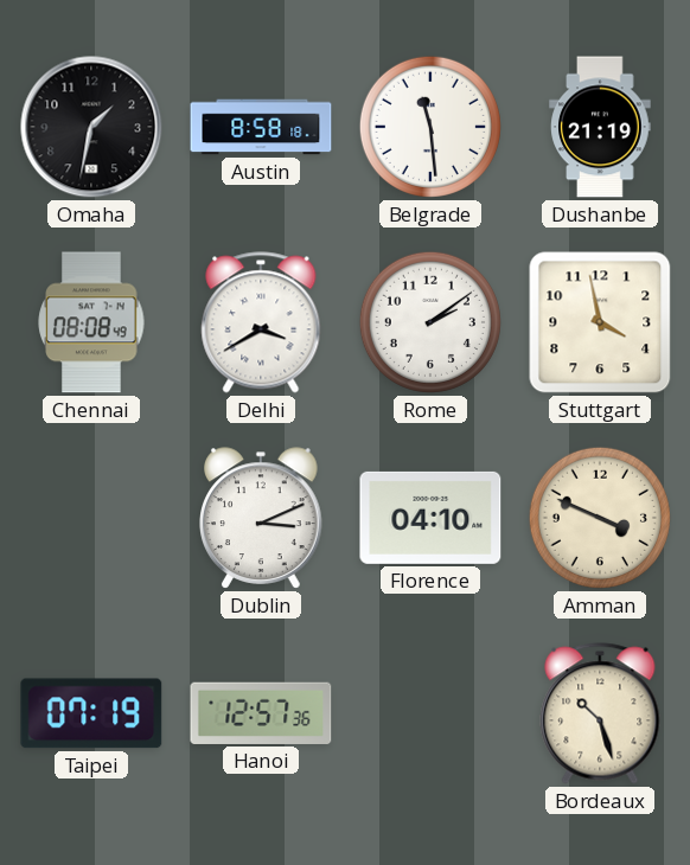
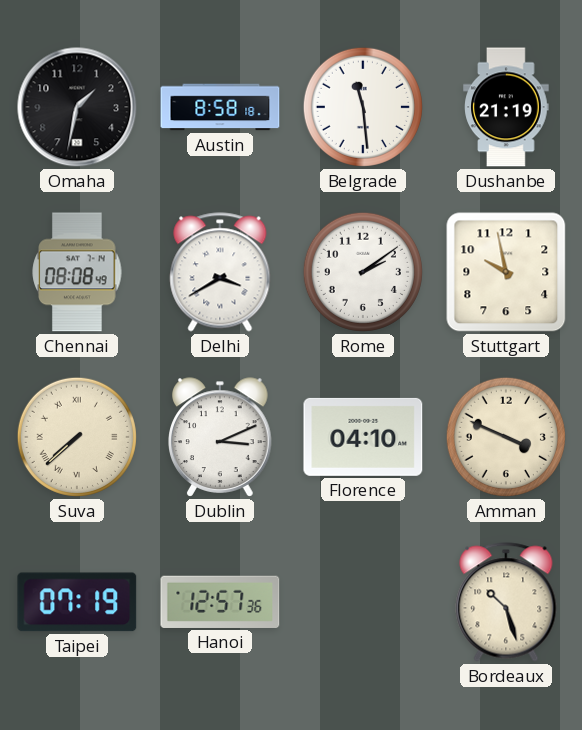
Stuttgart: 3:58 -> 9:58
Suva: none -> 7:38
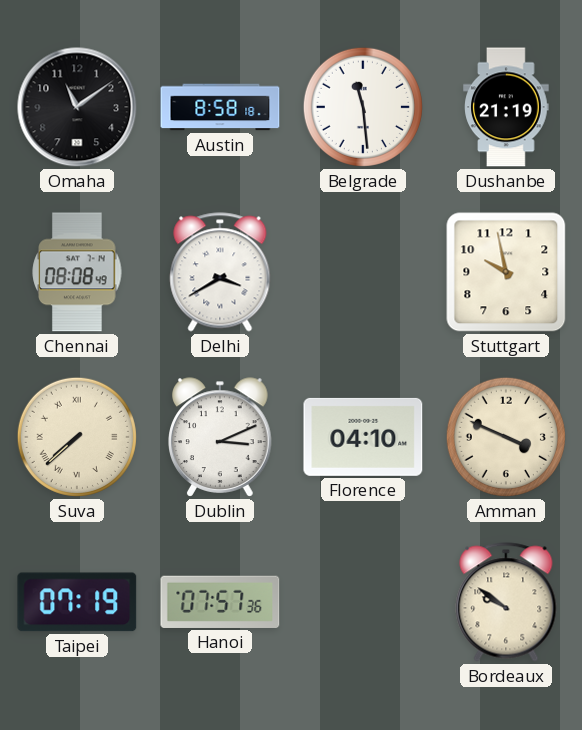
Omaha: 1:32 -> 11:09
Rome: 2:09 -> none
Hanoi: 12:57 -> 07:57
Bordeaux: 10:27 -> 9:51
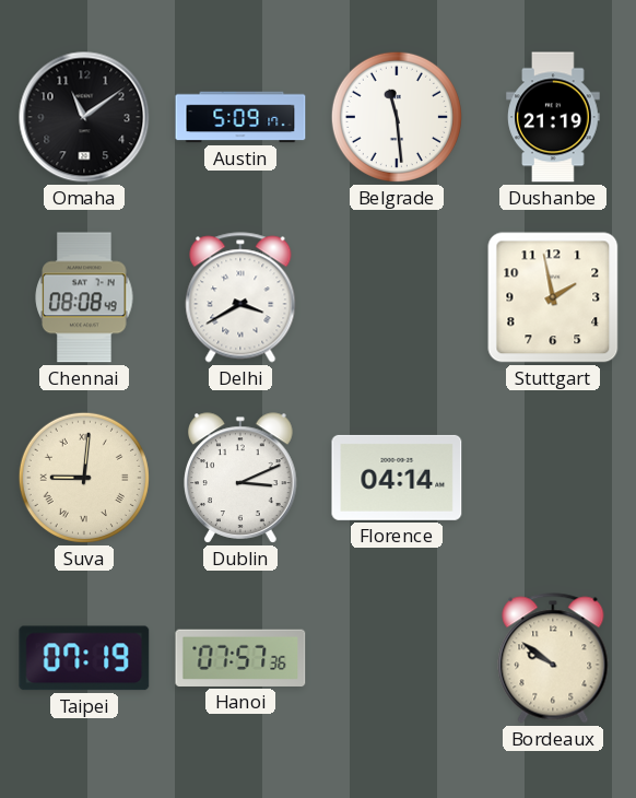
Austin: 8:58 -> 5:09
Stuttgart: 9:58 -> 1:58
Suva: 7:38 -> 9:01
Florence: 04:10 -> 04:14
Amman: 3:49 -> none
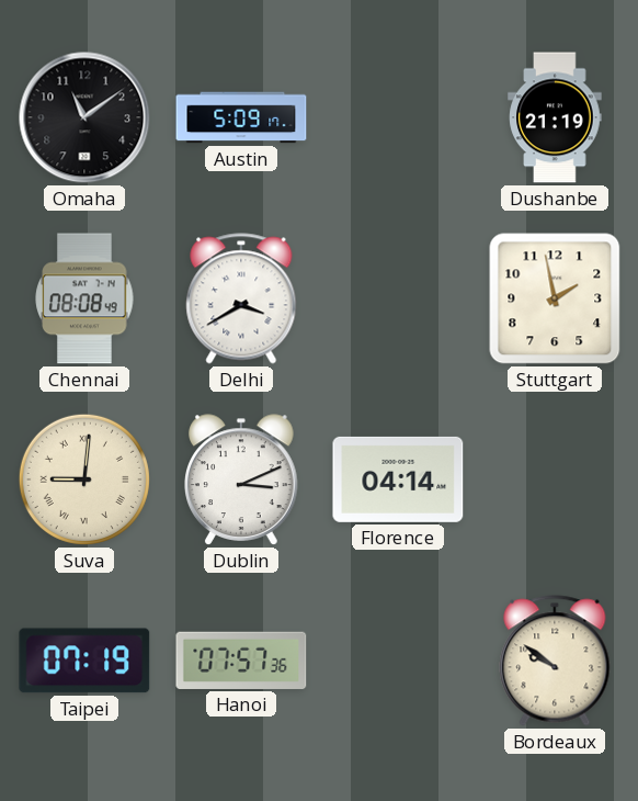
Belgrade: 11:29 -> none
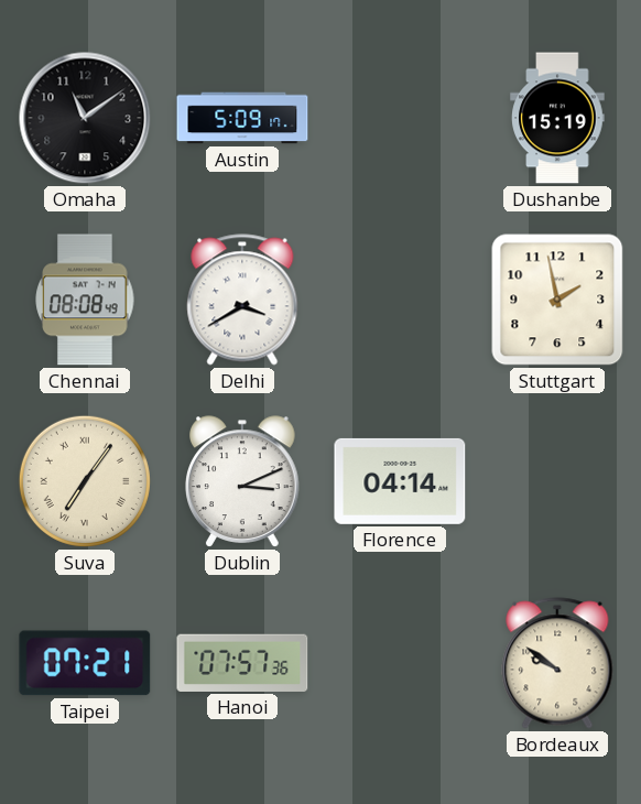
Dushanbe: 21:19 -> 15:19
Suva: 9:01 -> 7:06
Taipei: 07:19 -> 07:21
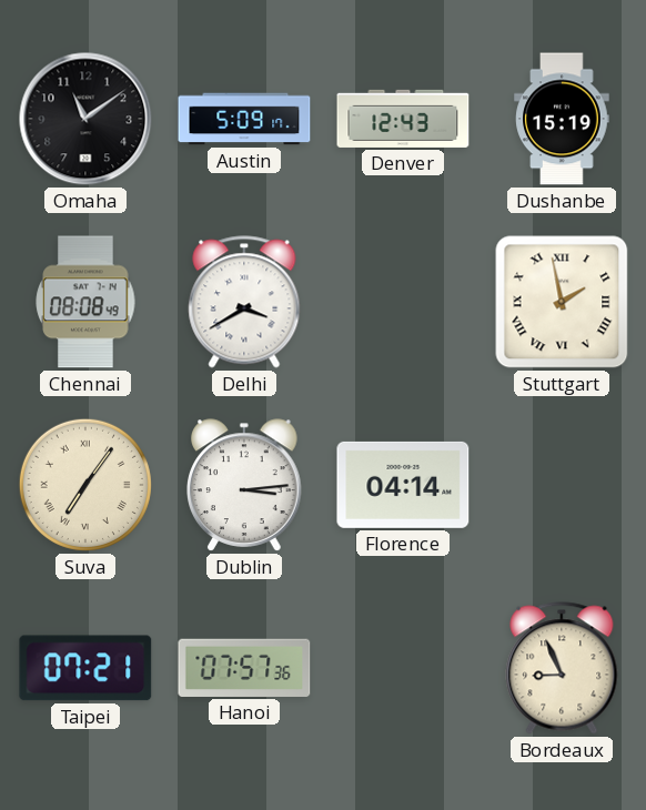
Denver: none -> 12:43
Stuttgart numerals: Arabic -> Roman
Dublin: 3:11 -> 3:14
Bordeaux: 9:51 -> 8:56
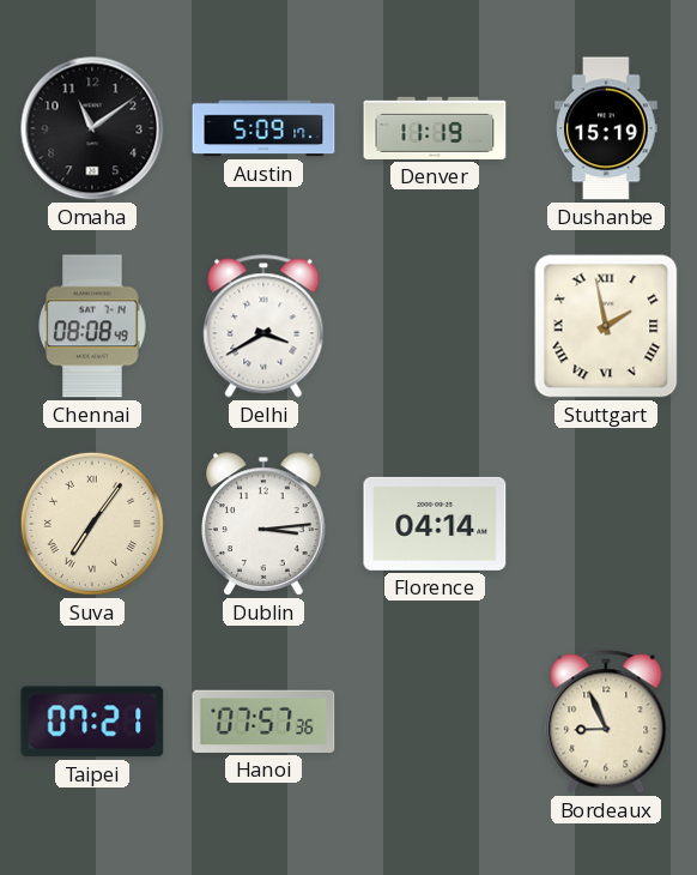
Denver: 12:43 -> 11:19
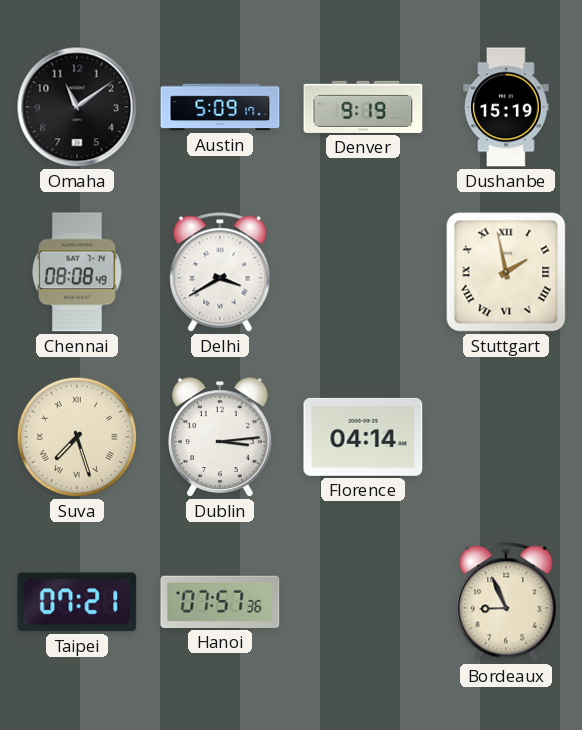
Denver: 11:19 -> 9:19
Suva: 7:06 -> 7:27
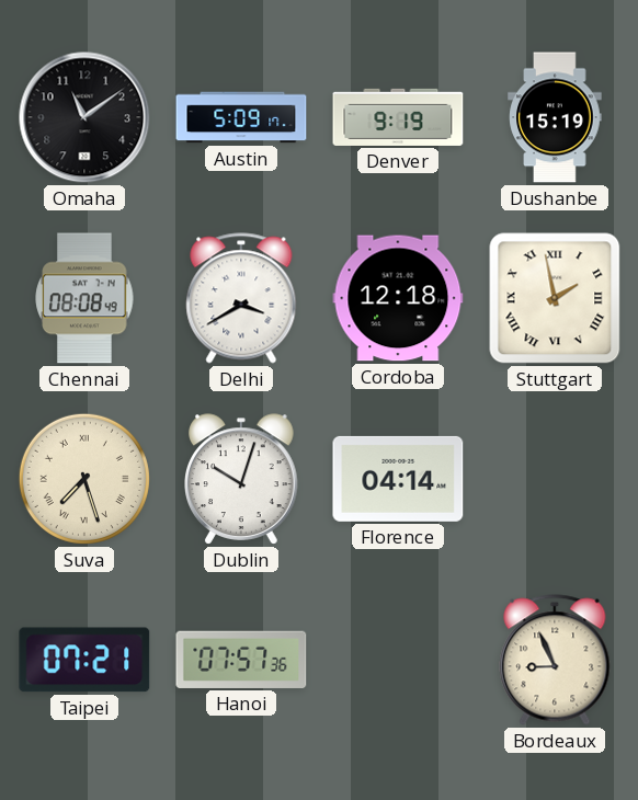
Cordoba: none -> 12:18
Dublin: 3:14 -> 10:03
